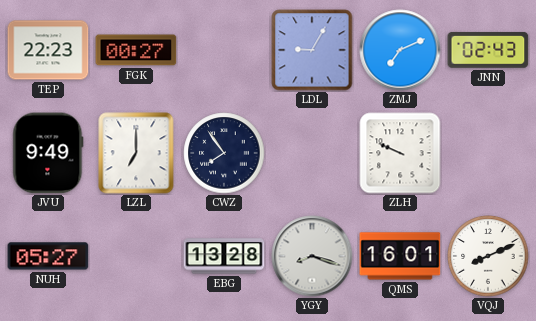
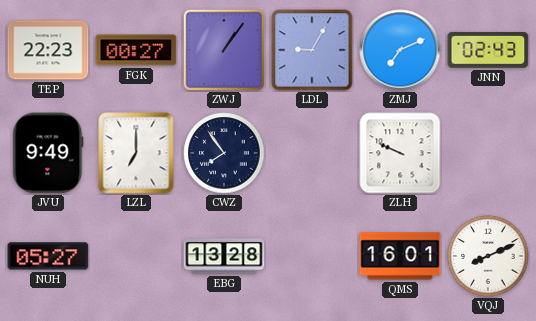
ZWJ: none -> 1:06
YGY: 8:18 -> none
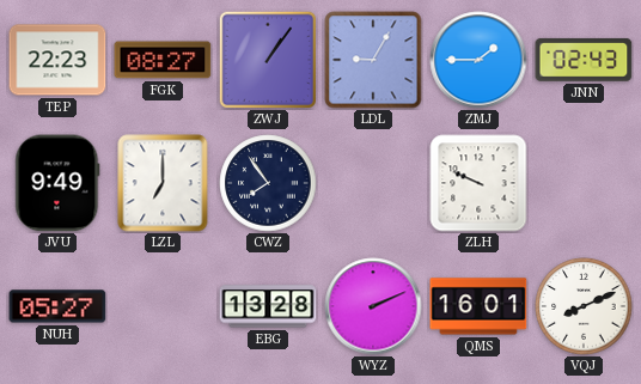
FGK: 00:27 -> 08:27
ZMJ: 7:11 -> 1:45
WYZ: none -> 2:11
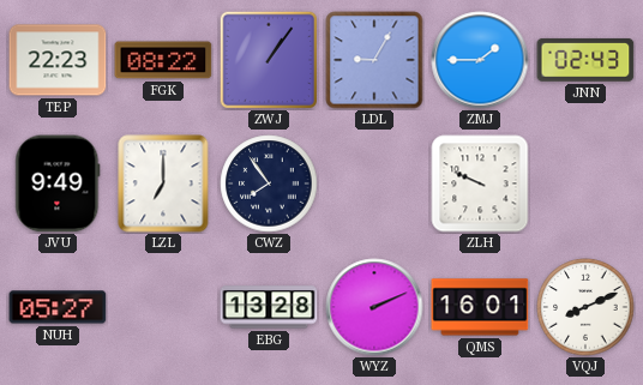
FGK: 08:27 -> 08:22
